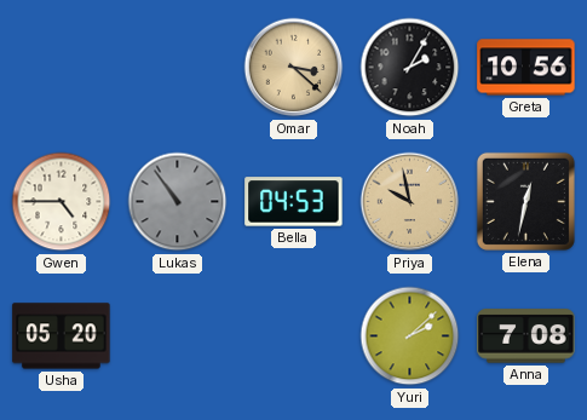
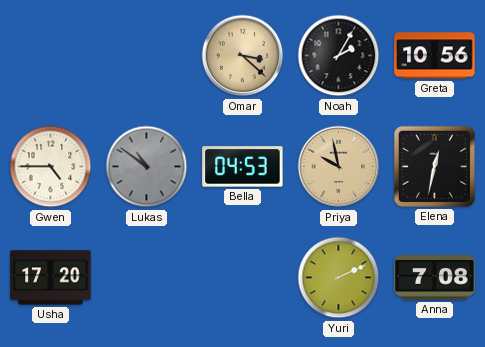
Lukas: 10:54 -> 10:51
Usha: 05:20 -> 17:20
Yuri: 2:08 -> 2:11
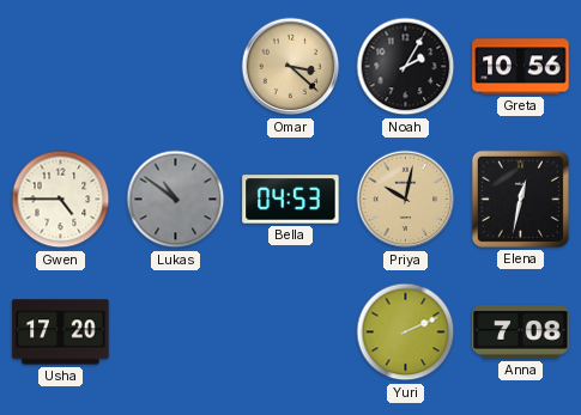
Priya: 9:58 -> 10:02
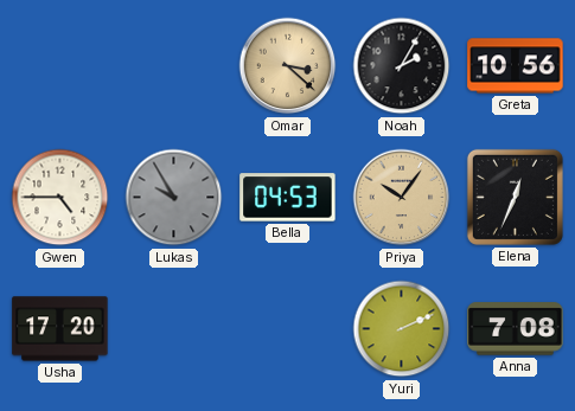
Lukas: 10:51 -> 9:55
Priya: 10:02 -> 10:06
Elena: 12:32 -> 12:34
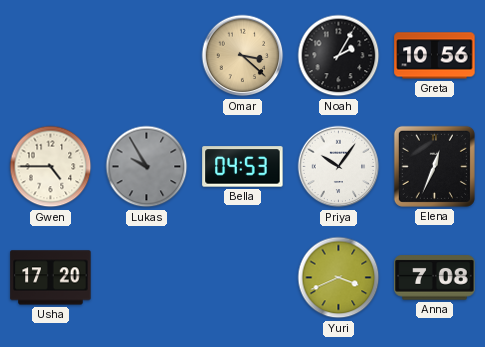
Priya dial: champagne -> white
Yuri: 2:11 -> 3:41
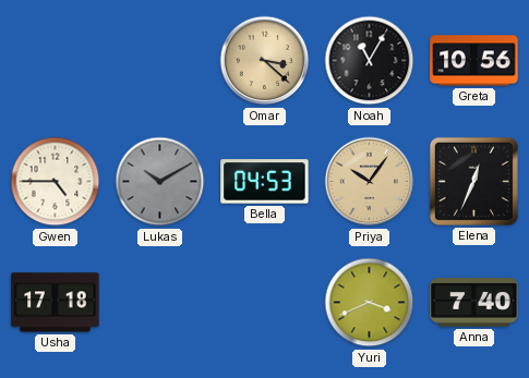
Noah: 2:05 -> 11:05
Lukas: 9:55 -> 10:10
Priya dial: white -> champagne
Usha: 17:20 -> 17:18
Anna: 7:08 -> 7:40
